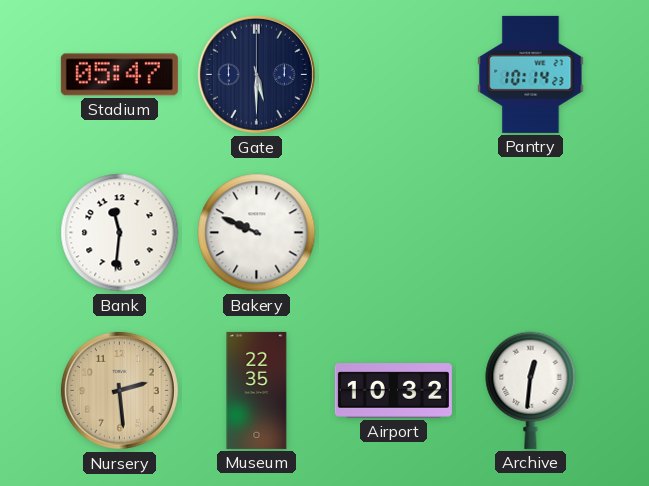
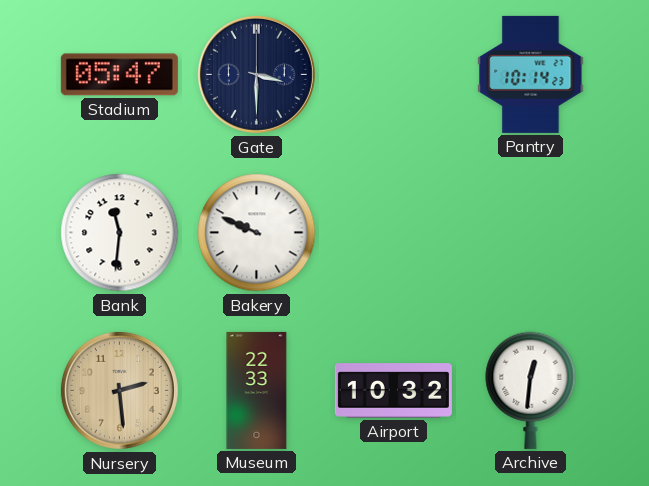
Gate: 5:30 -> 3:30
Museum: 22:35 -> 22:33
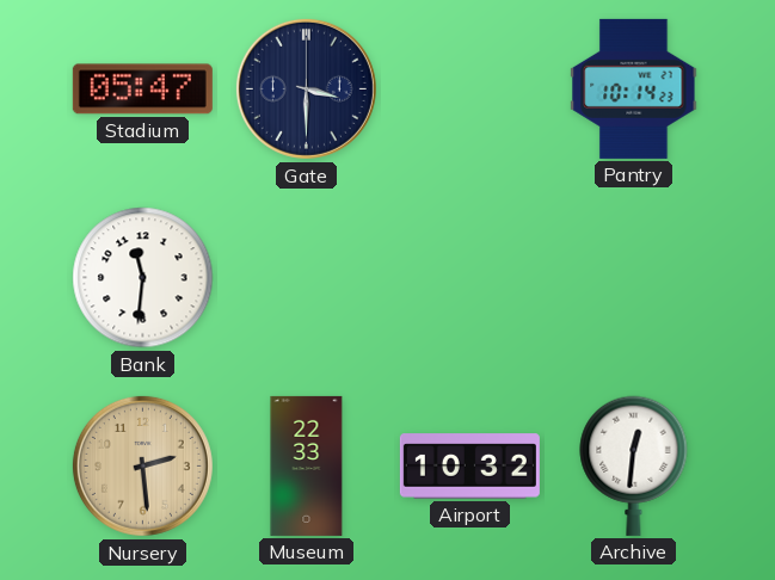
Bakery: 9:49 -> none
